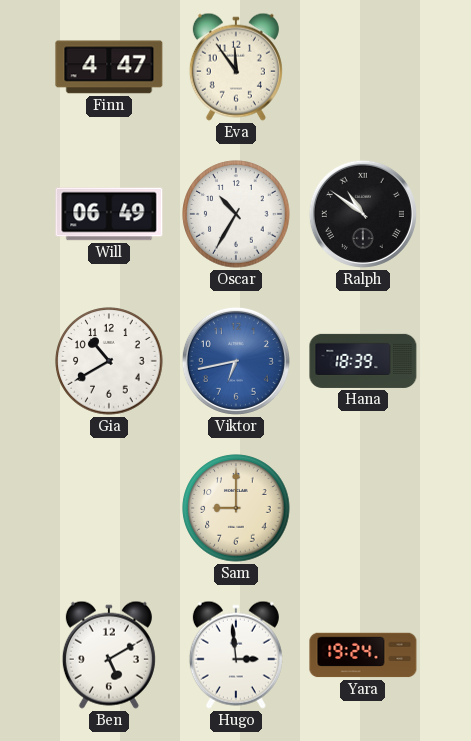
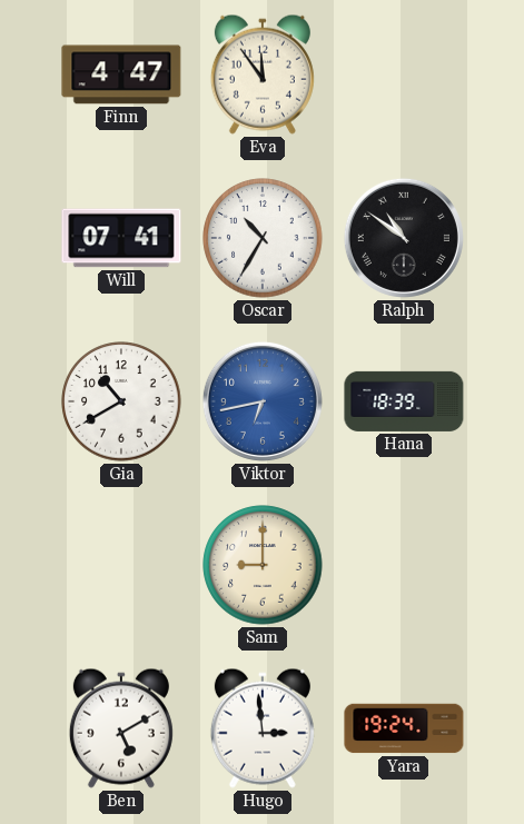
Will: 06:49 -> 07:41
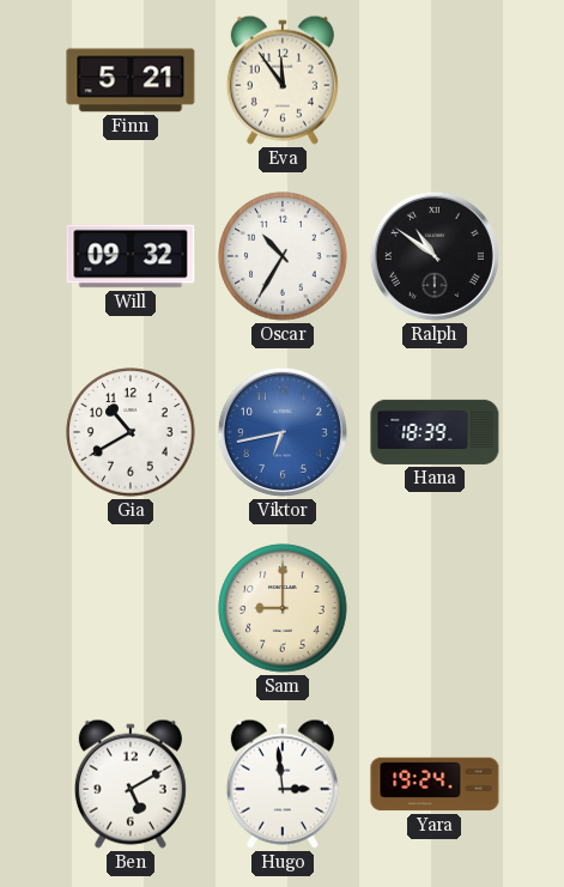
Finn: 4:47 -> 5:21
Will: 07:41 -> 09:32
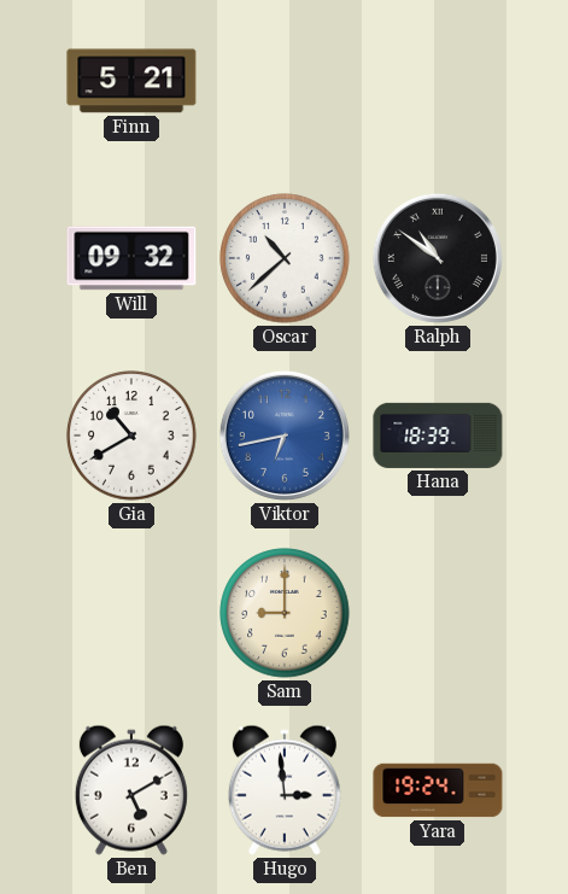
Eva: 11:54 -> none
Oscar: 10:35 -> 10:38
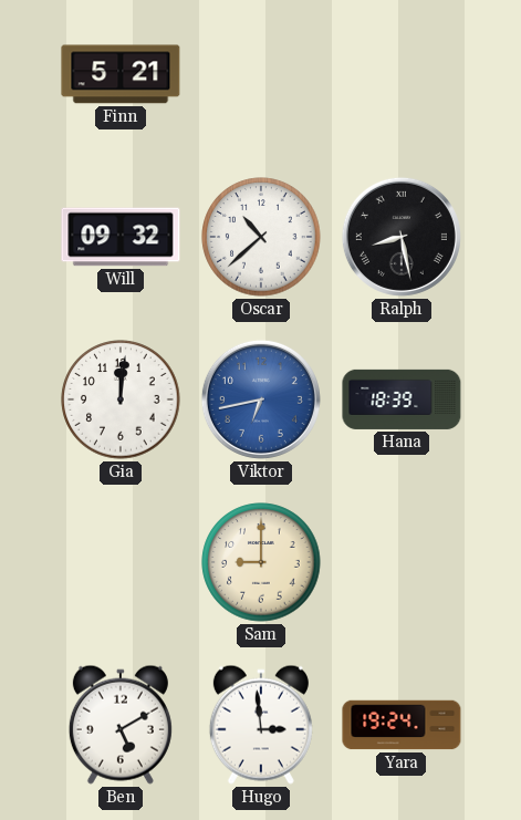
Ralph: 10:51 -> 8:28
Gia: 10:40 -> 12:01
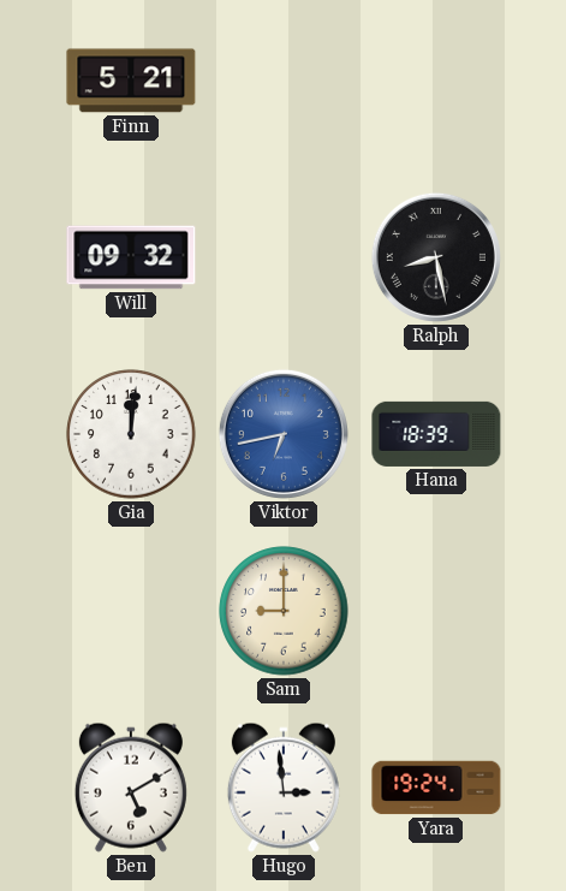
Oscar: 10:38 -> none
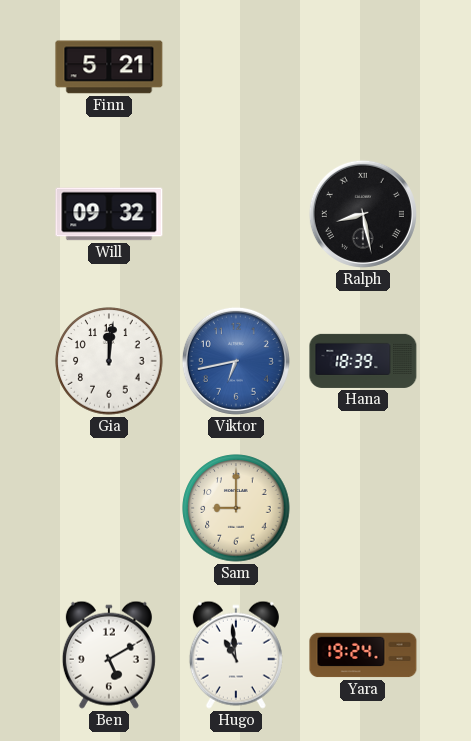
Hugo: 2:59 -> 10:59
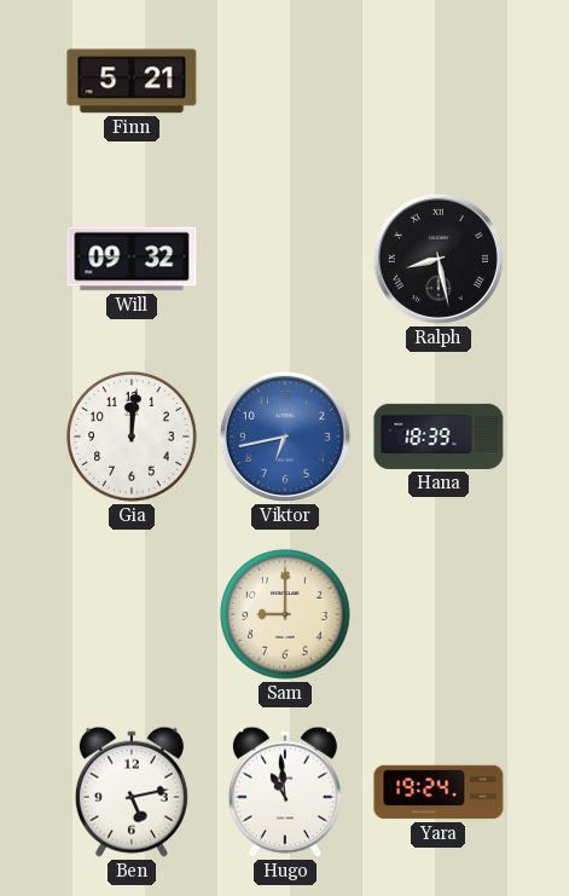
Ben: 5:10 -> 5:13
